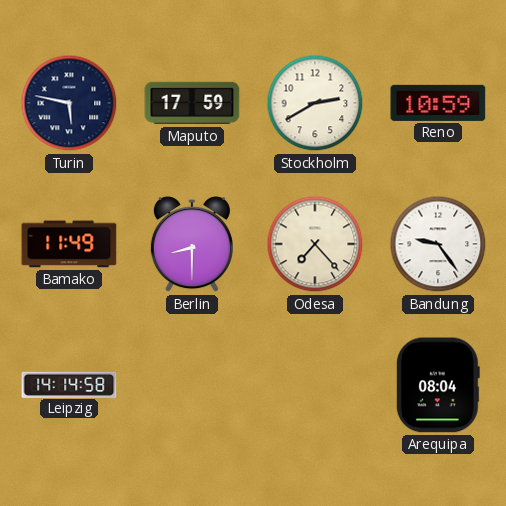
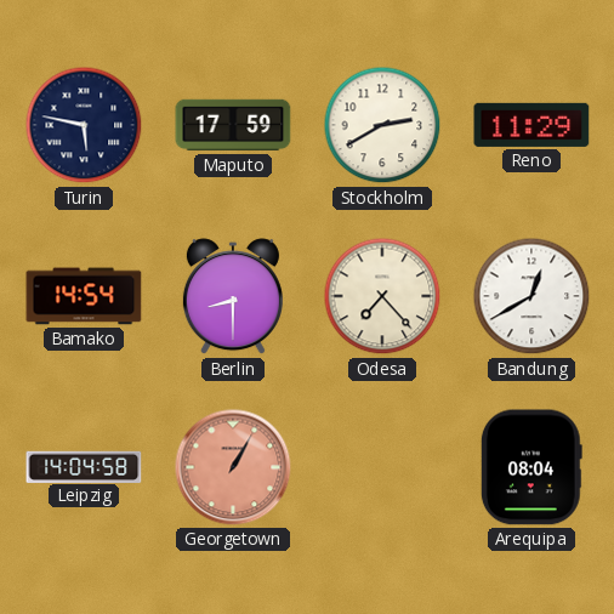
Reno: 10:59 -> 11:29
Bamako: 11:49 -> 14:54
Bandung: 9:24 -> 12:40
Leipzig: 14:14 -> 14:04
Georgetown: none -> 1:05
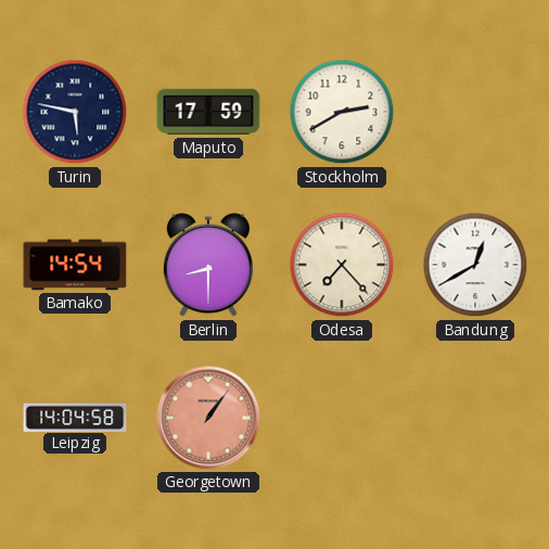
Reno: 11:29 -> none
Georgetown: 1:05 -> 1:06
Arequipa: 08:04 -> none
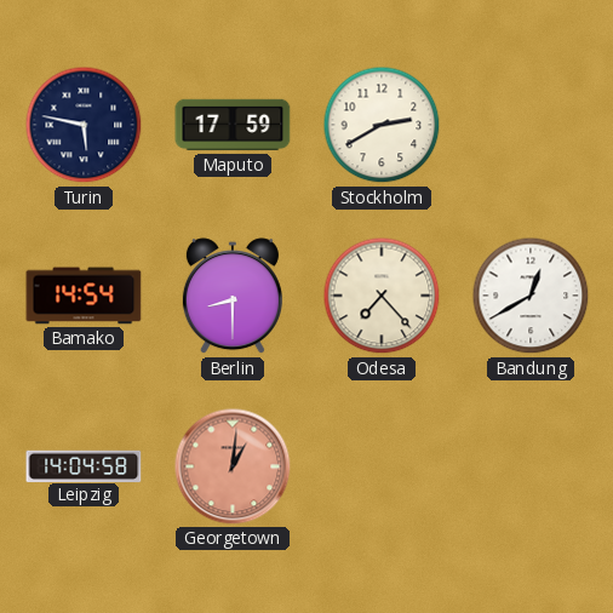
Georgetown: 1:06 -> 1:01
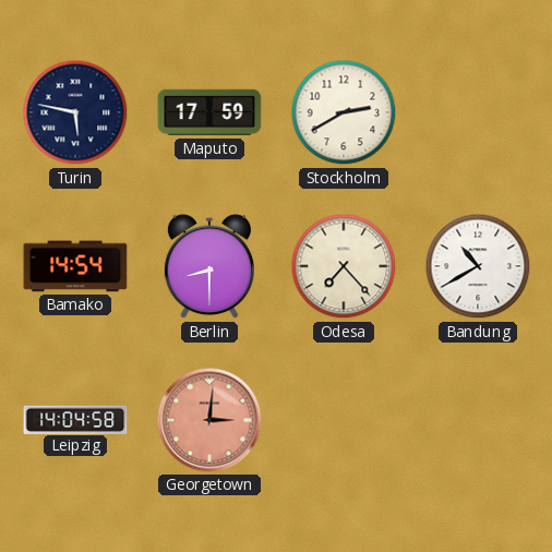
Bandung: 12:40 -> 10:40
Georgetown: 1:01 -> 3:01
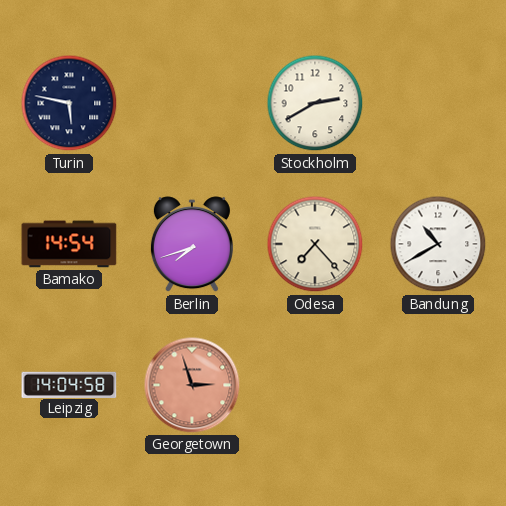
Maputo: 17:59 -> none
Berlin: 8:30 -> 7:42
Georgetown: 3:01 -> 2:57
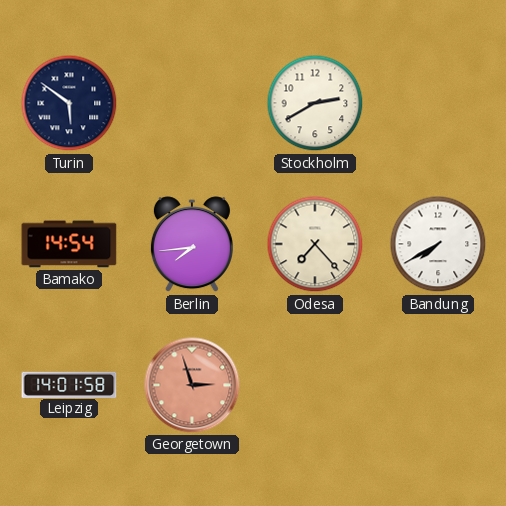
Turin: 5:47 -> 5:51
Berlin: 7:42 -> 7:44
Bandung: 10:40 -> 7:40
Leipzig: 14:04 -> 14:01
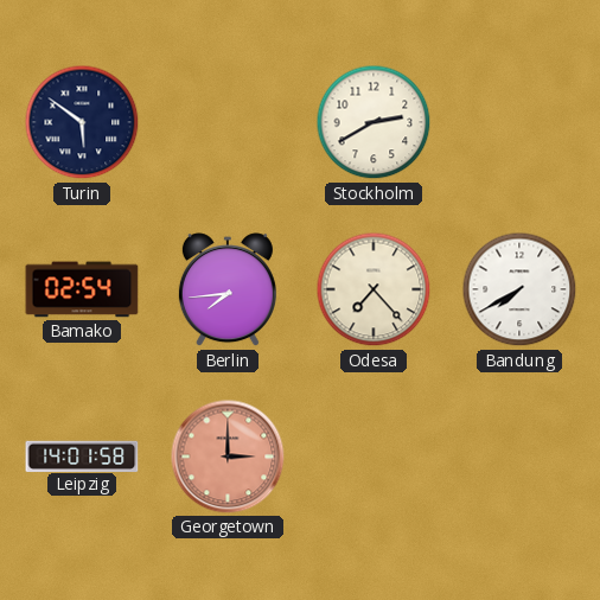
Bamako: 14:54 -> 02:54
Georgetown: 2:57 -> 3:00
